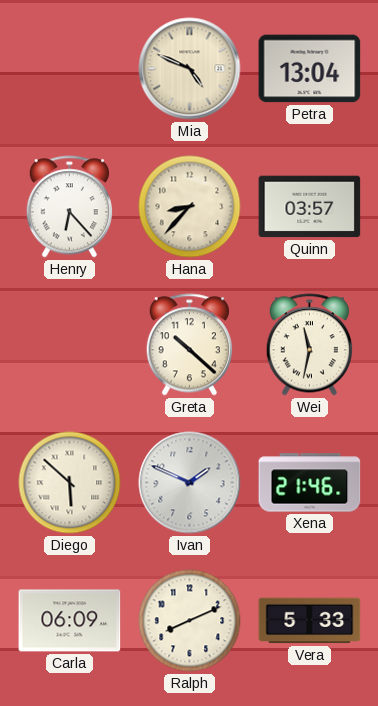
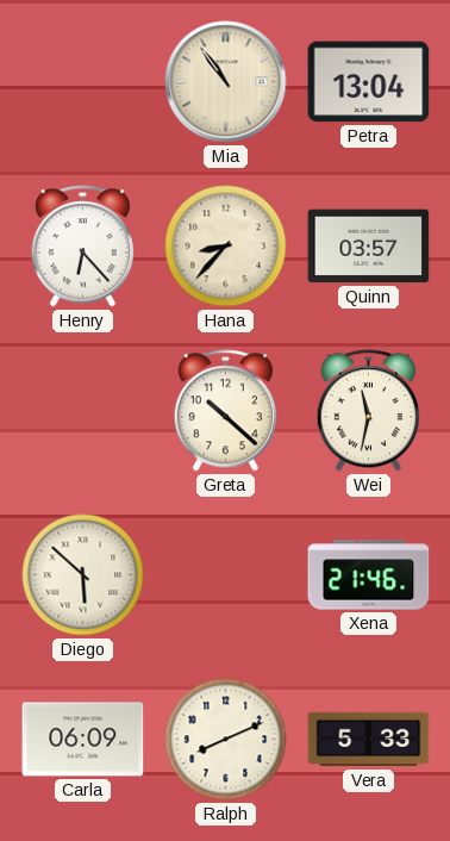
Mia: 4:49 -> 10:54
Ivan: 1:49 -> none
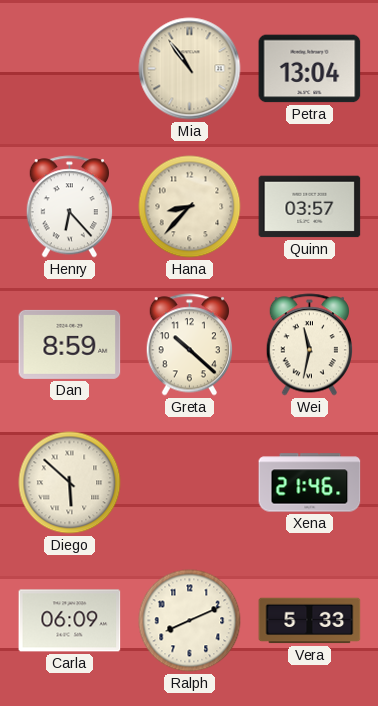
Dan: none -> 8:59
